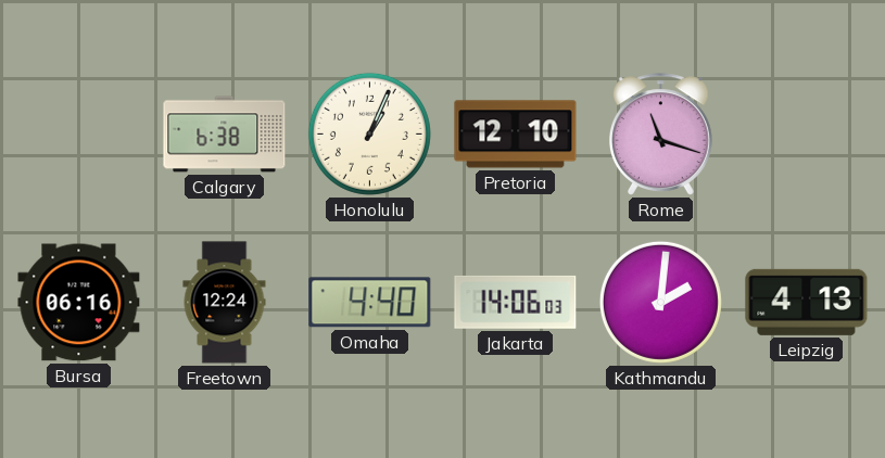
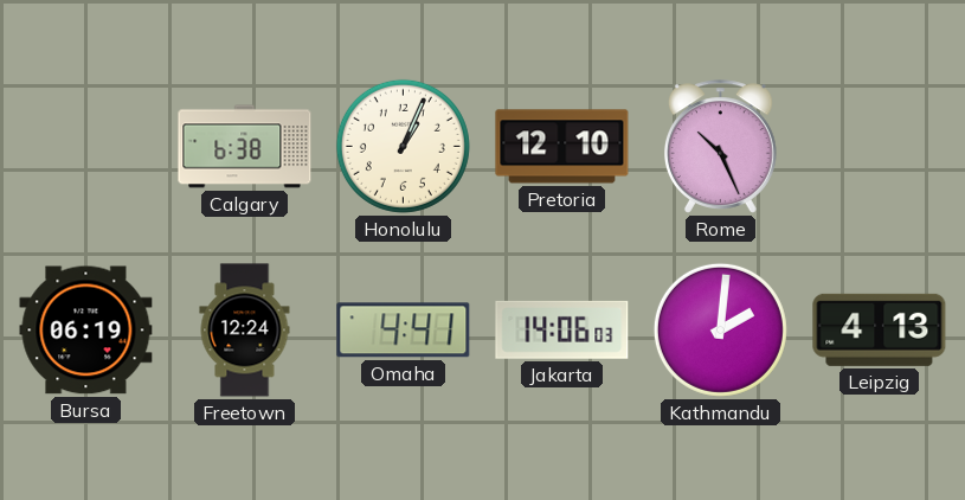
Rome: 11:18 -> 10:26
Bursa: 06:16 -> 06:19
Omaha: 4:40 -> 4:41
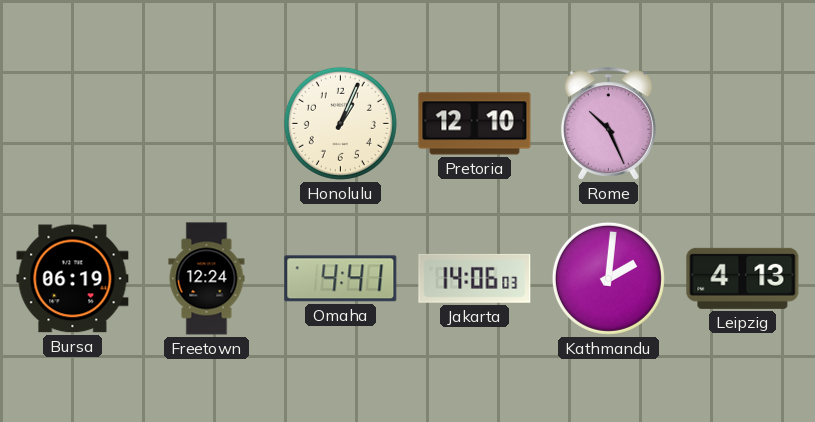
Calgary: 6:38 -> none
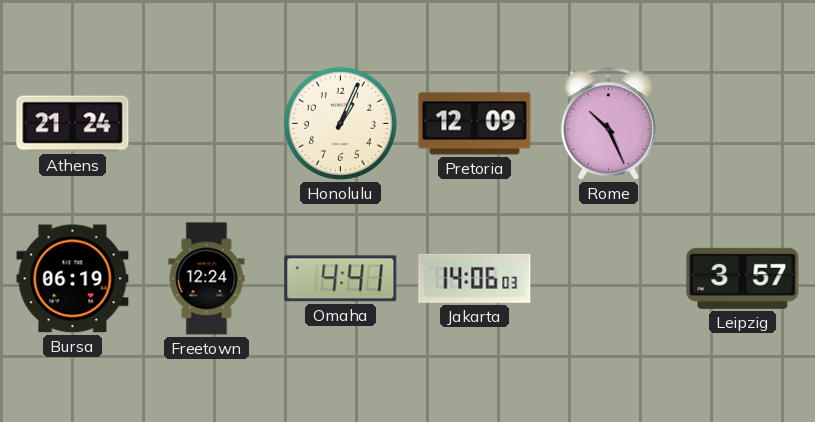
Athens: none -> 21:24
Pretoria: 12:10 -> 12:09
Kathmandu: 2:01 -> none
Leipzig: 4:13 -> 3:57
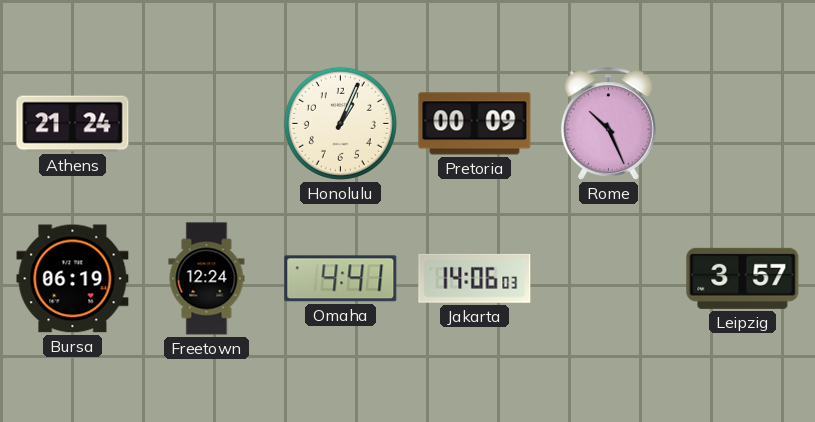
Pretoria: 12:09 -> 00:09
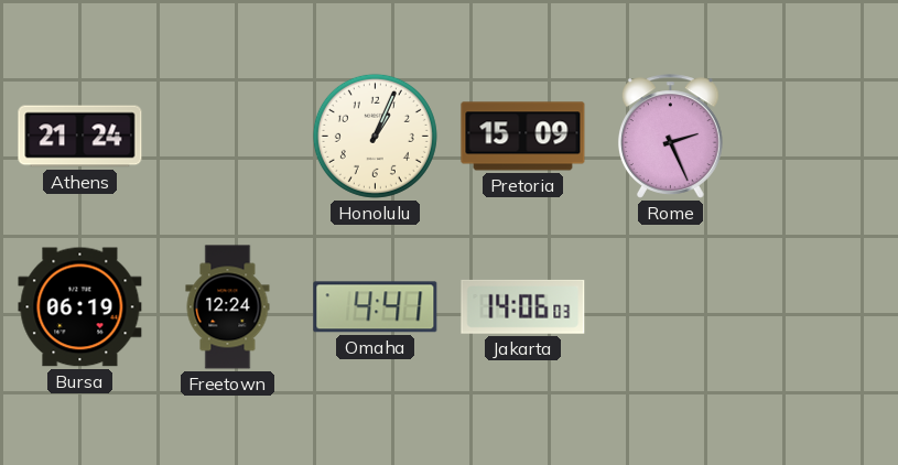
Pretoria: 00:09 -> 15:09
Rome: 10:26 -> 2:26
Leipzig: 3:57 -> none
